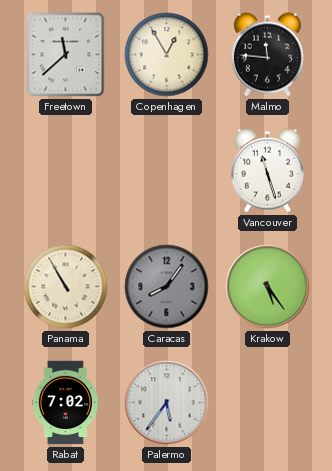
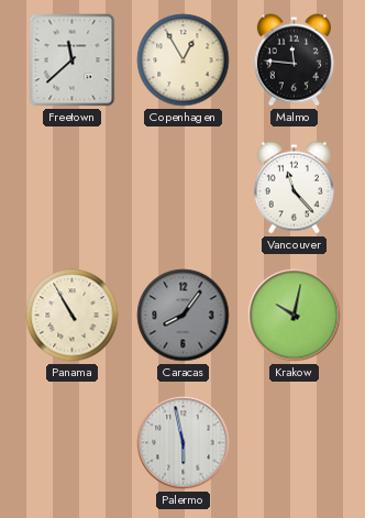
Vancouver: 11:27 -> 11:23
Krakow: 5:24 -> 10:02
Rabat: 7:02 -> none
Palermo: 5:36 -> 5:58
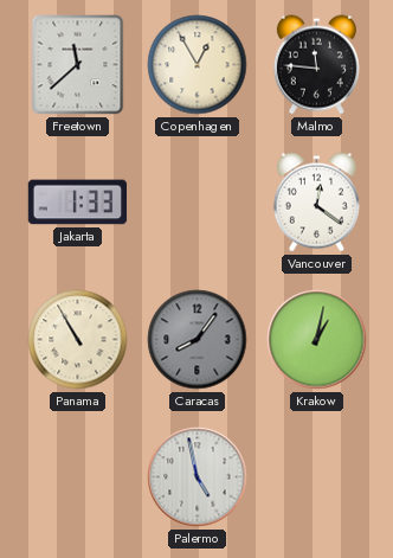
Jakarta: none -> 1:33
Vancouver: 11:23 -> 12:21
Krakow: 10:02 -> 1:02
Palermo: 5:58 -> 4:58
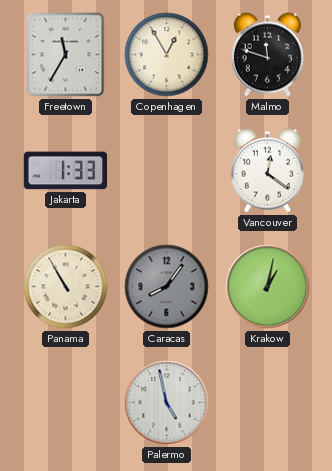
Freetown: 11:38 -> 11:35
Malmo: 11:46 -> 11:48
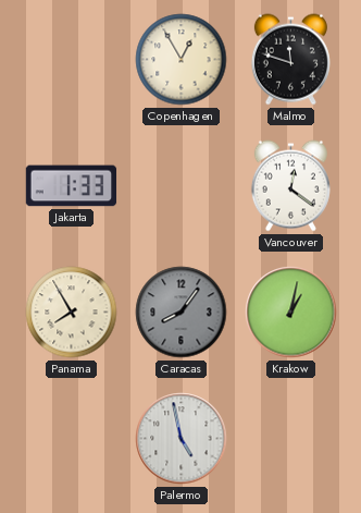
Freetown: 11:35 -> none
Panama: 10:55 -> 7:55
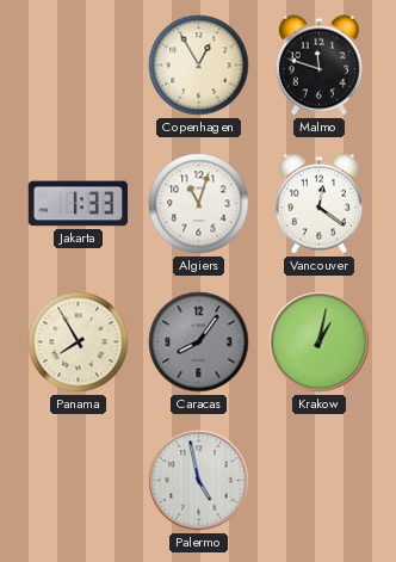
Algiers: none -> 11:03
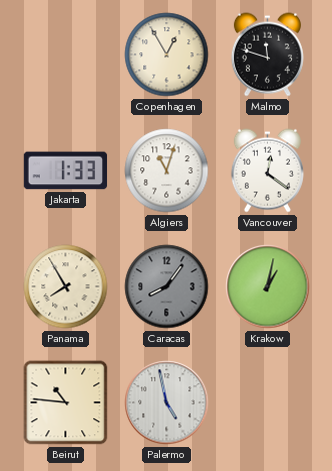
Beirut: none -> 10:46
